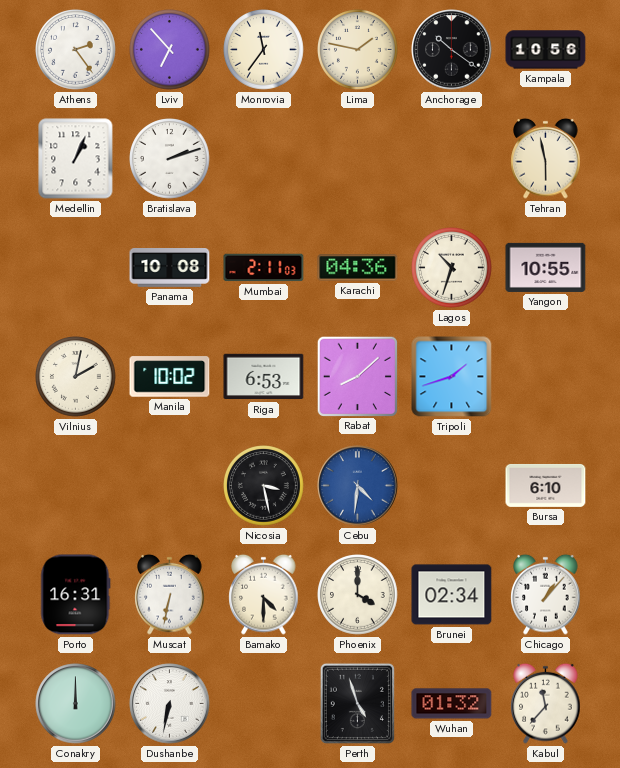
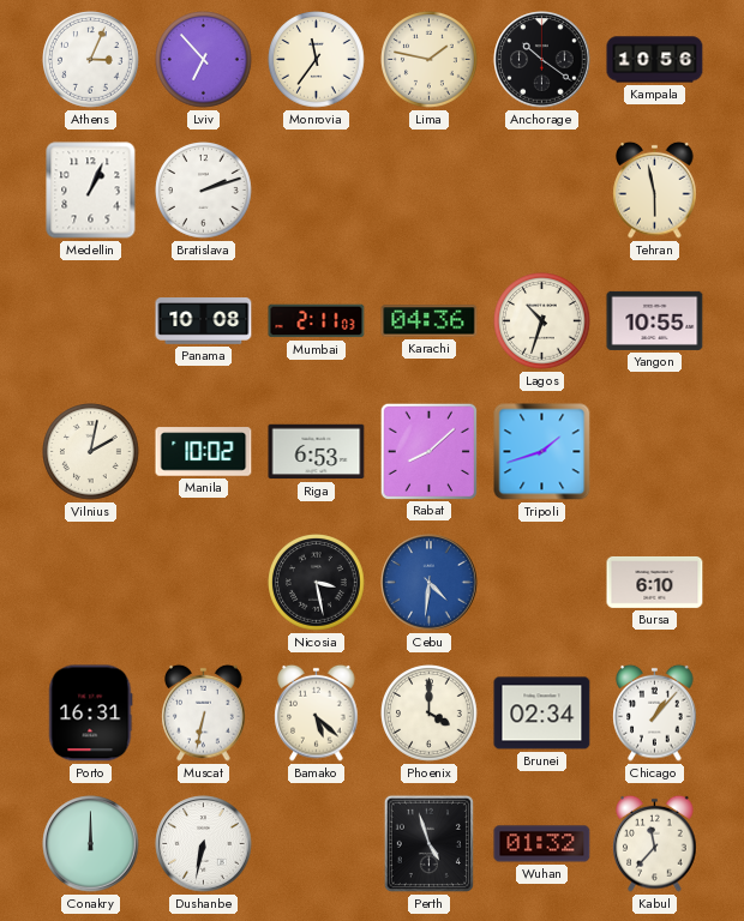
Athens: 2:24 -> 3:04
Bamako: 4:30 -> 5:22
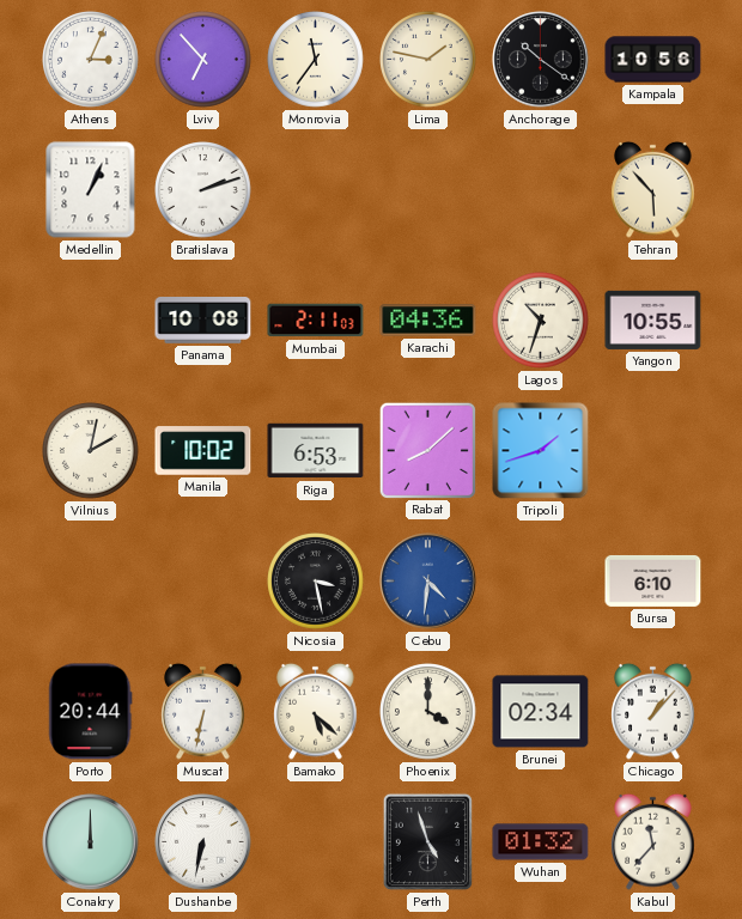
Tehran: 5:58 -> 5:53
Porto: 16:31 -> 20:44
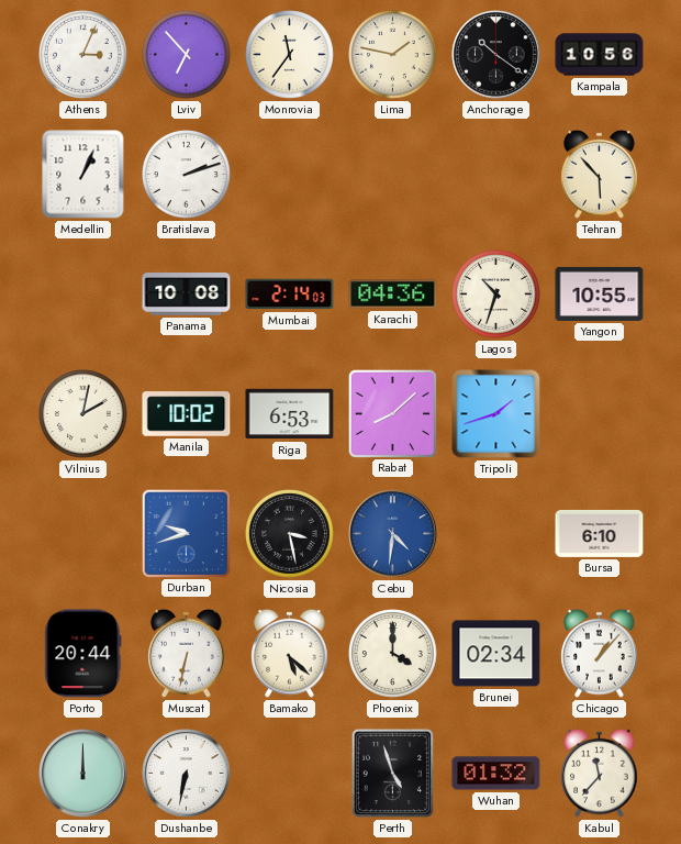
Mumbai: 2:11 -> 2:14
Durban: none -> 9:42
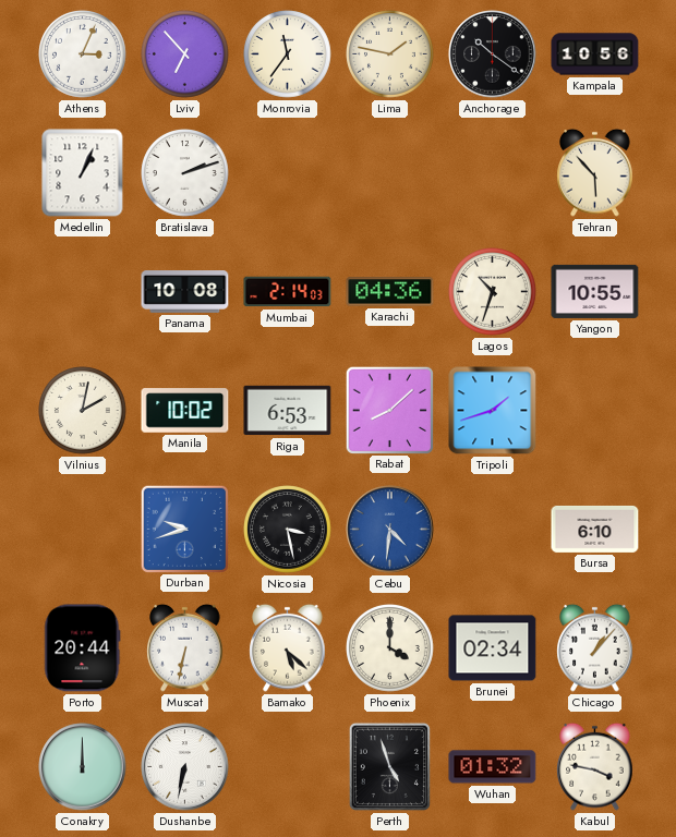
Kabul: 11:37 -> 3:47
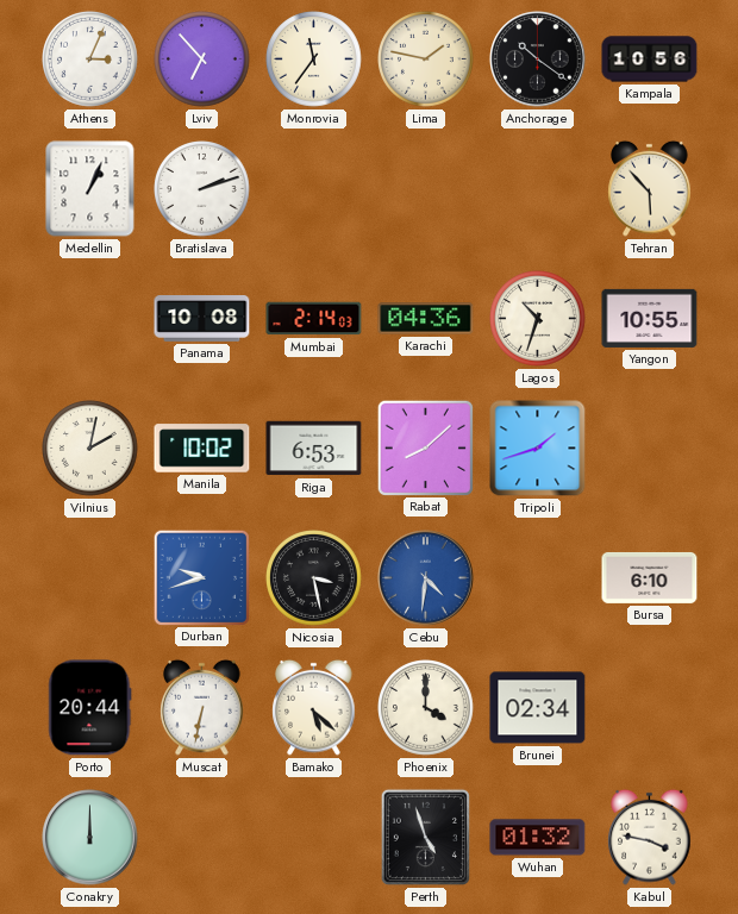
Chicago: 1:07 -> none
Dushanbe: 6:32 -> none
